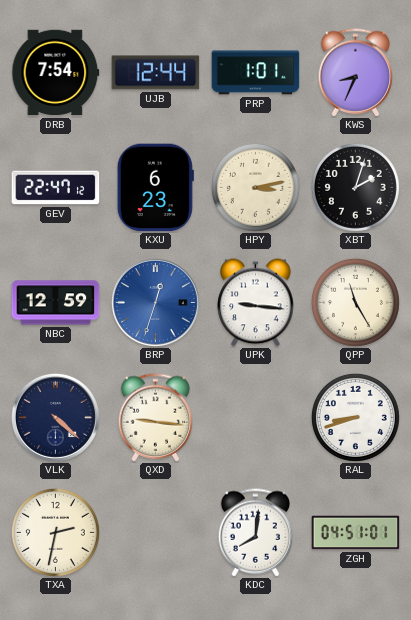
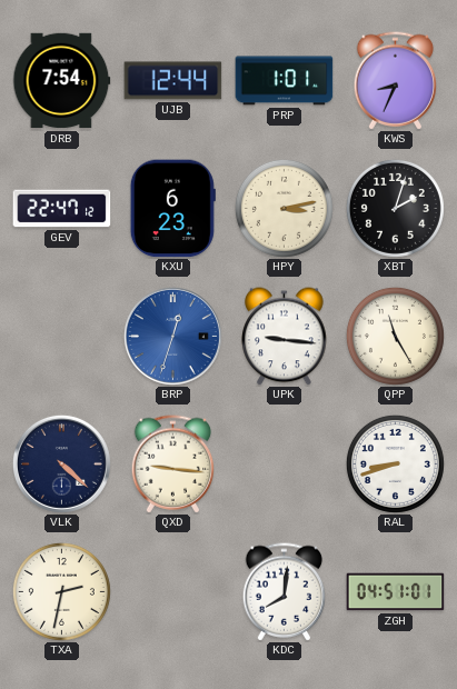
NBC: 12:59 -> none
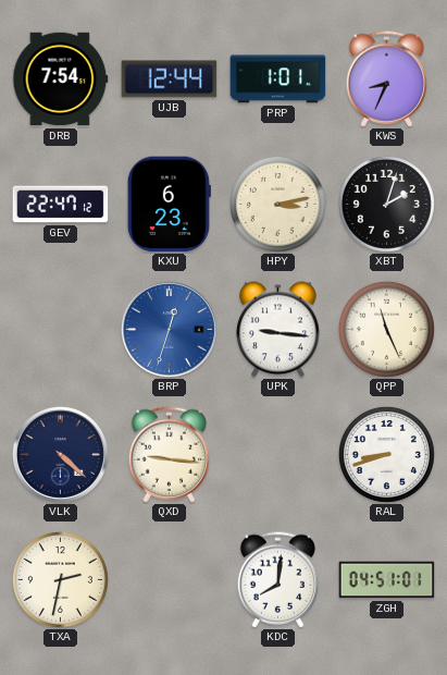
QPP: 11:25 -> 11:26
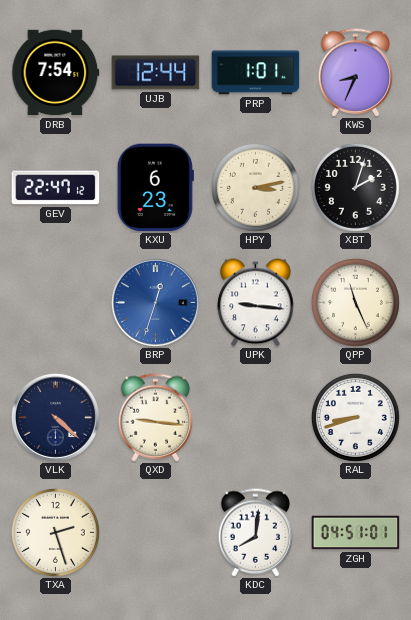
TXA: 2:32 -> 2:27
